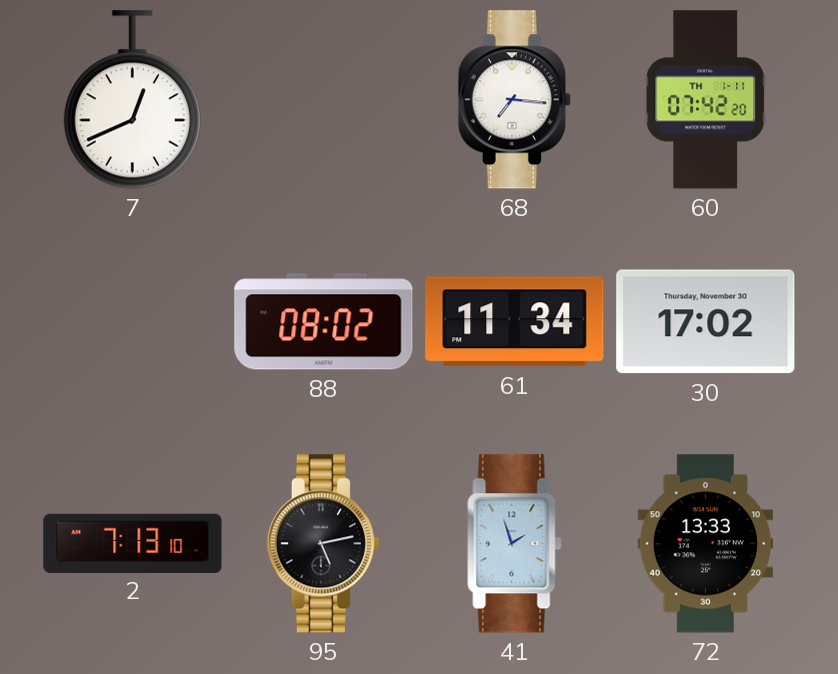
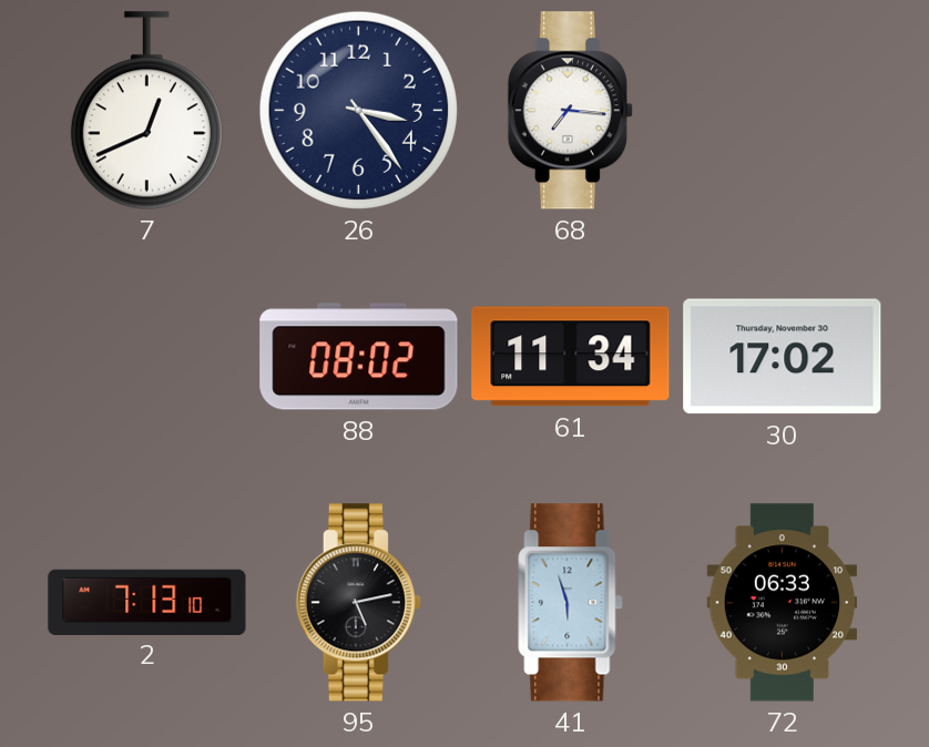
26: none -> 3:24
60: 07:42 -> none
41: 1:57 -> 5:57
72: 13:33 -> 06:33
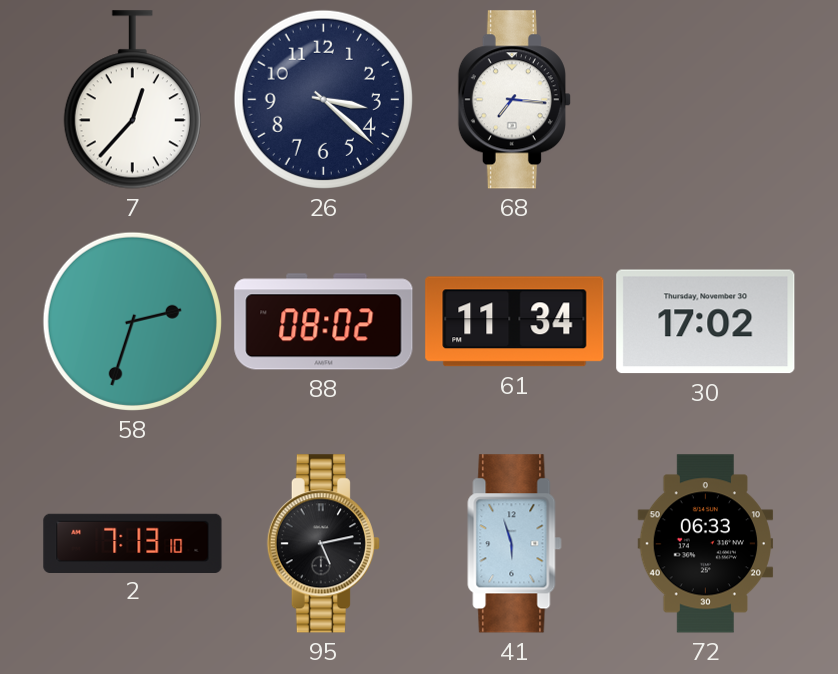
7: 12:41 -> 12:37
26: 3:24 -> 3:22
58: none -> 2:33
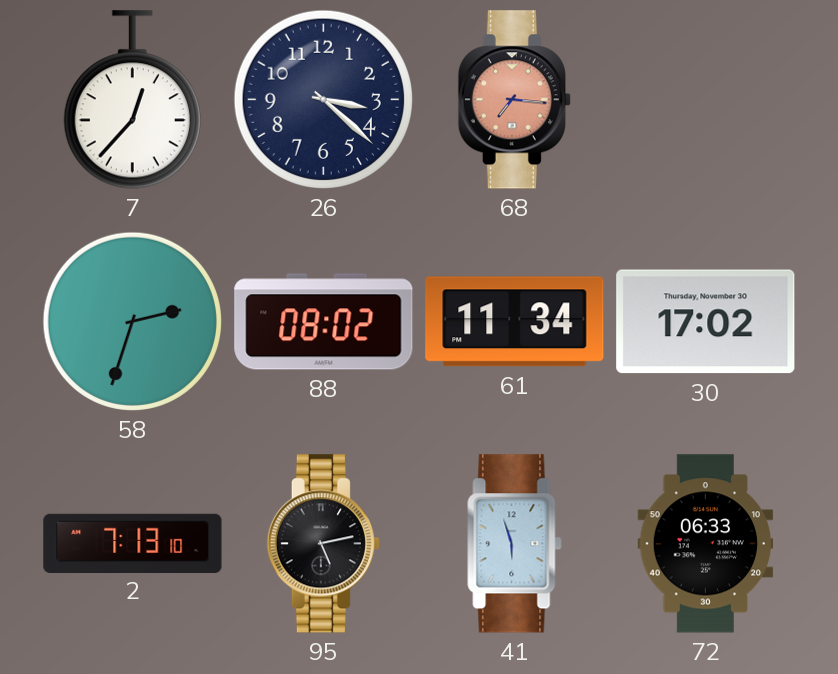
68 dial: white -> salmon
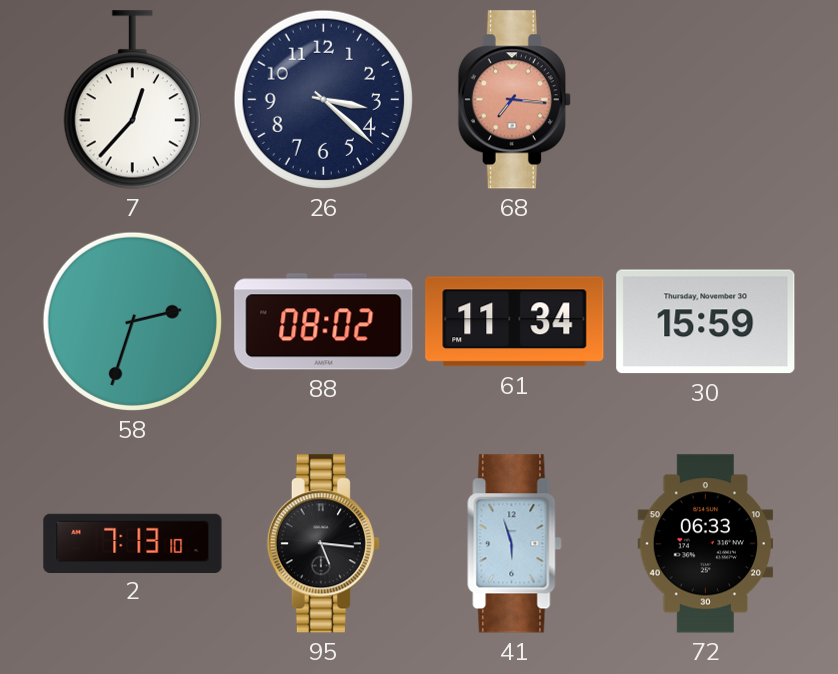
30: 17:02 -> 15:59
95: 5:13 -> 5:16
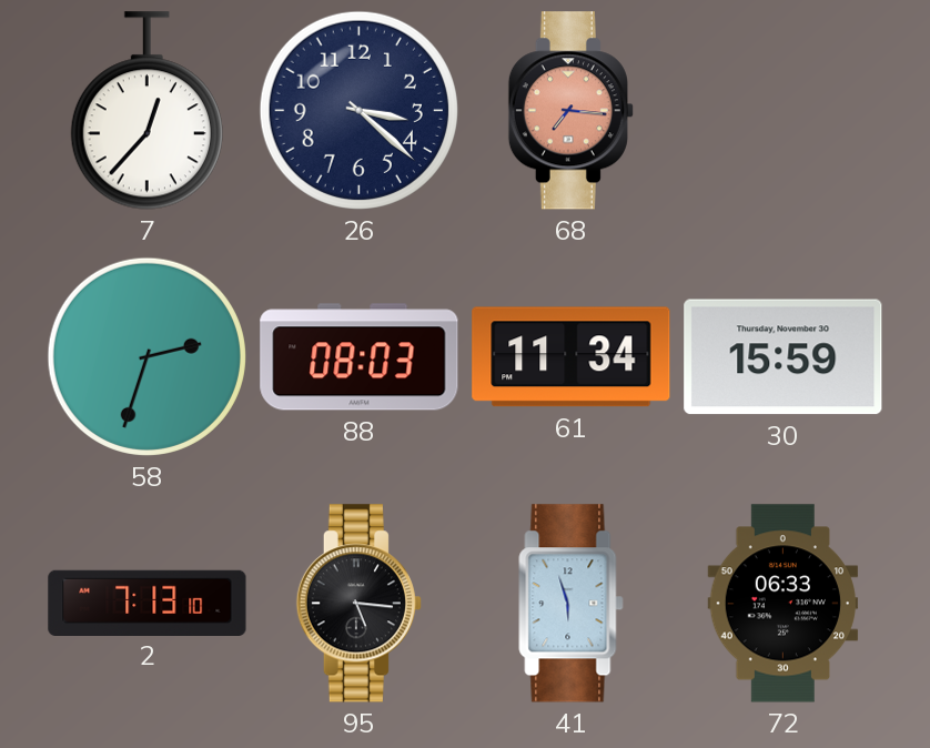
88: 08:02 -> 08:03
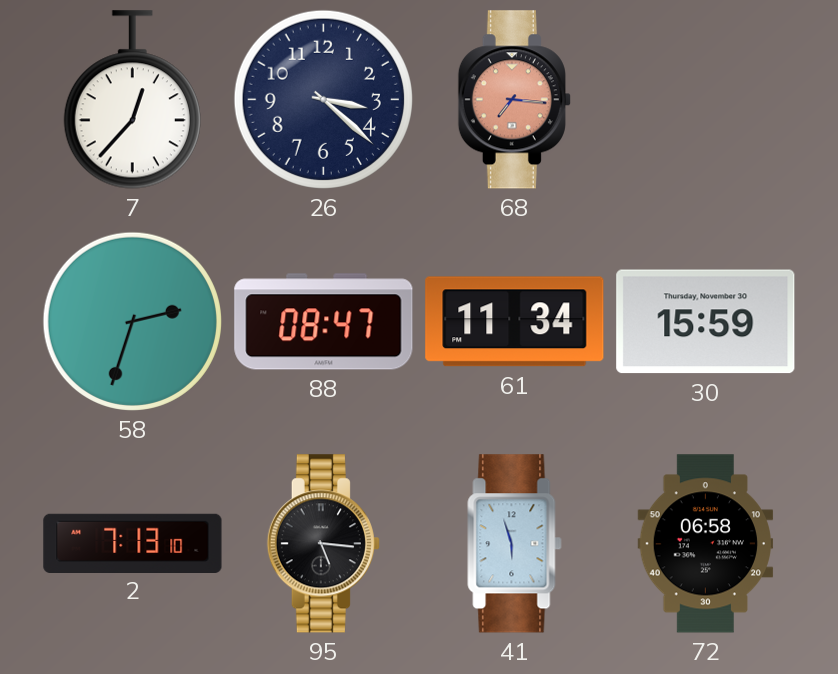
88: 08:03 -> 08:47
72: 06:33 -> 06:58
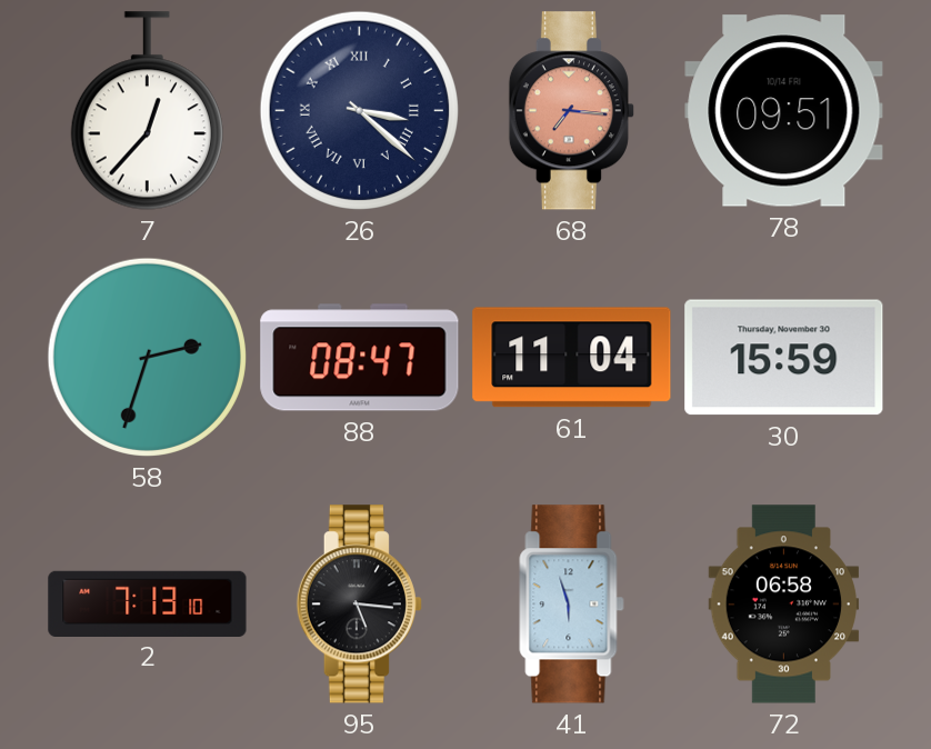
26 numerals: Arabic -> Roman
78: none -> 09:51
61: 11:34 -> 11:04
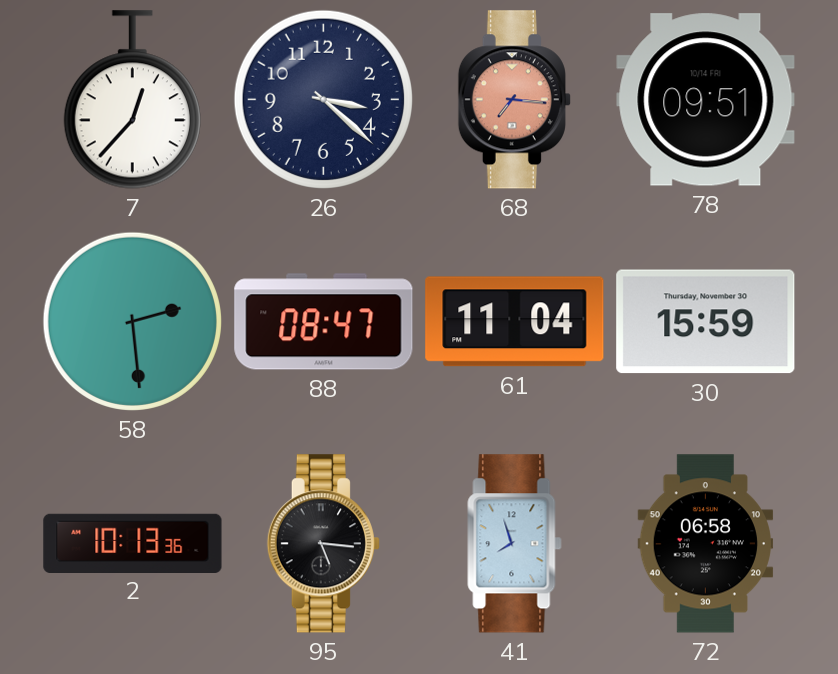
26 numerals: Roman -> Arabic
58: 2:33 -> 2:29
2: 7:13 -> 10:13
41: 5:57 -> 7:57
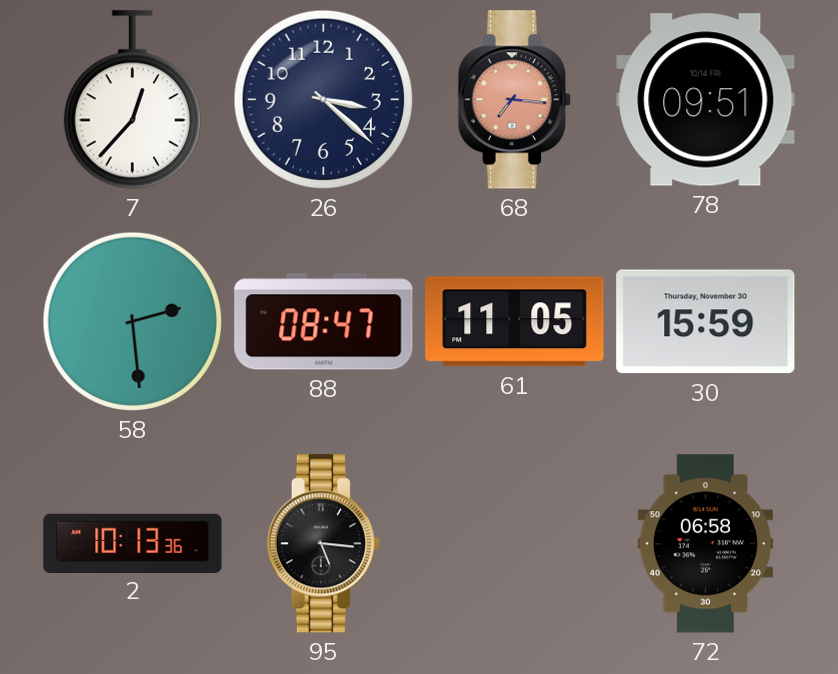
61: 11:04 -> 11:05
41: 7:57 -> none
